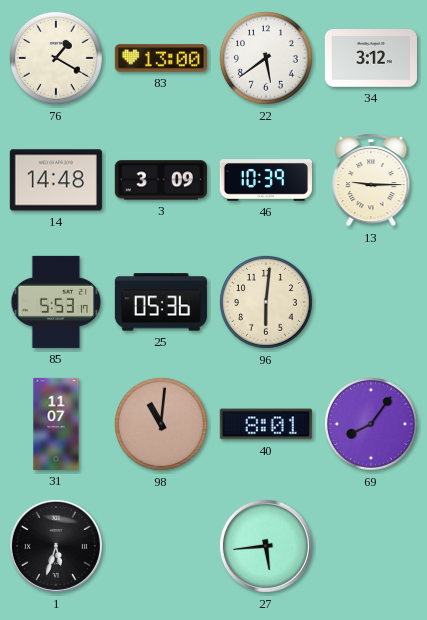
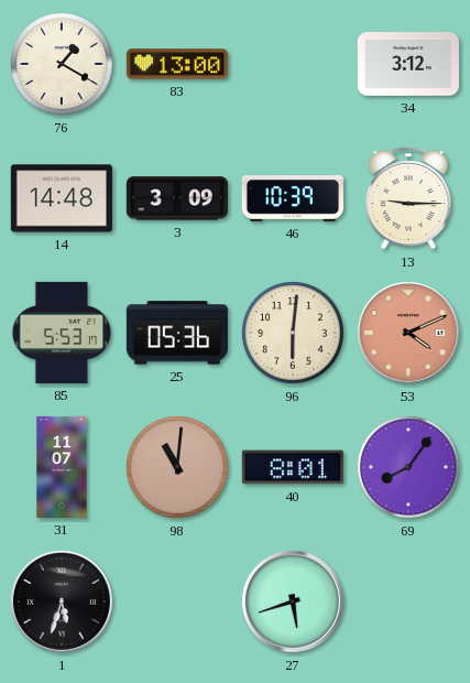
22: 5:39 -> none
53: none -> 4:11
27: 5:44 -> 5:42
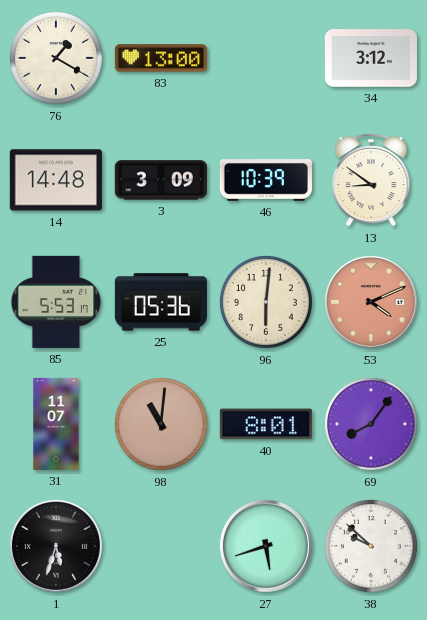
13: 9:15 -> 8:51
38: none -> 9:52
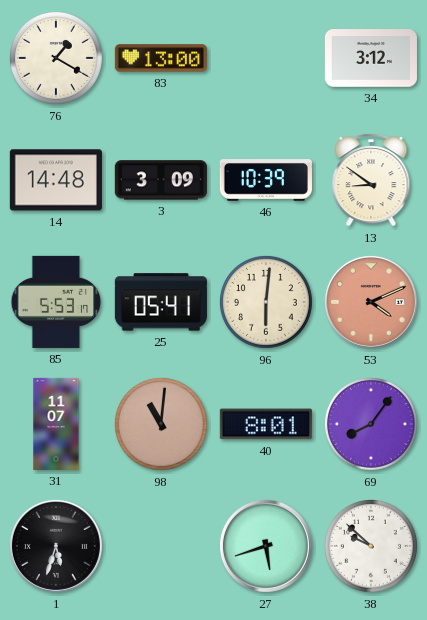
25: 05:36 -> 05:41
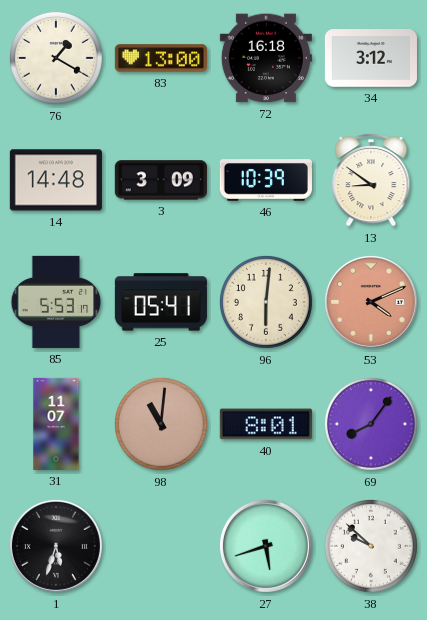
72: none -> 16:18
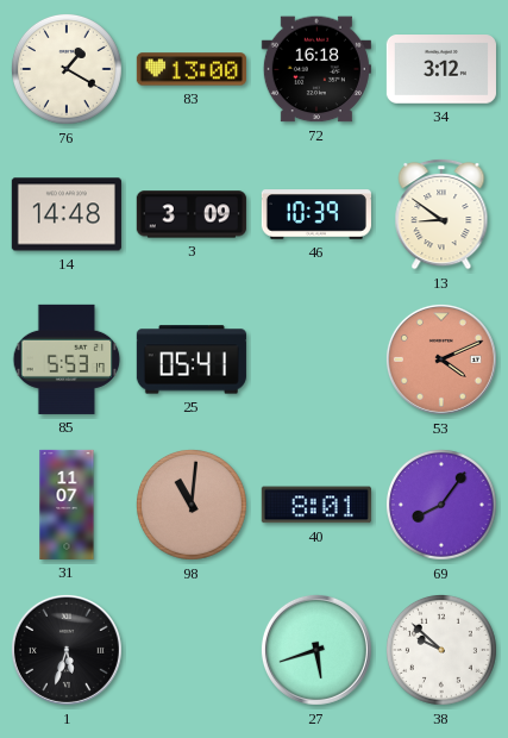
96: 6:01 -> none
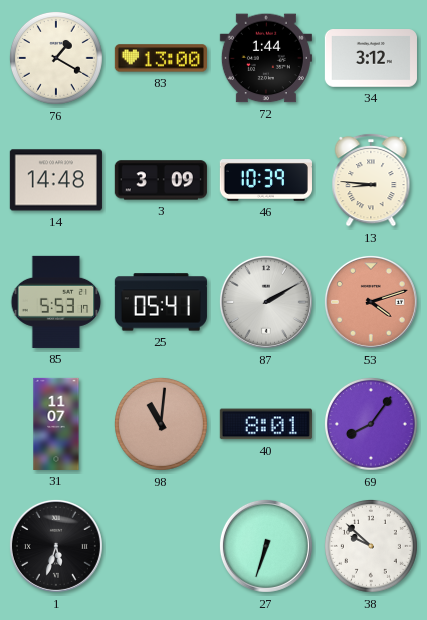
72: 16:18 -> 1:44
13: 8:51 -> 8:46
87: none -> 2:10
53: 4:11 -> 4:12
27: 5:42 -> 6:33
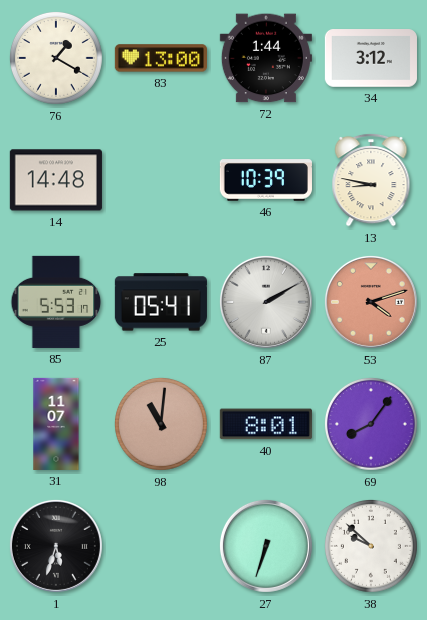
3: 3:09 -> none
13: 8:46 -> 8:47
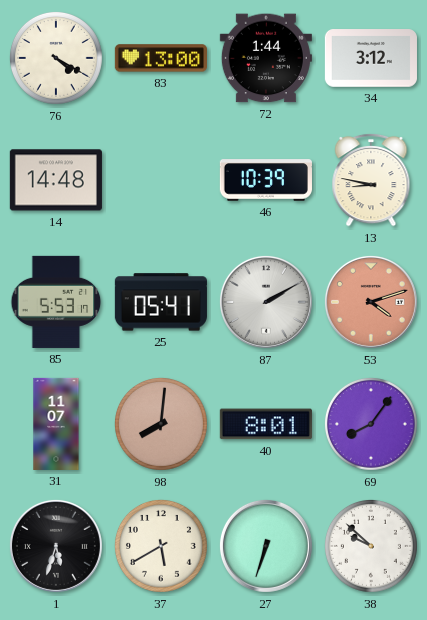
76: 1:20 -> 4:20
98: 11:01 -> 8:01
37: none -> 5:40
